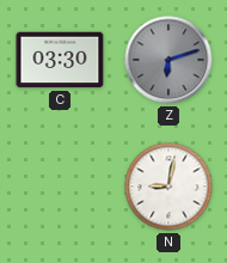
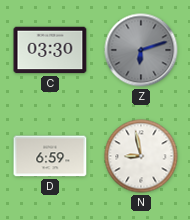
D: none -> 6:59
N: 9:02 -> 8:58
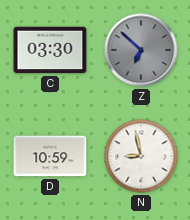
Z: 6:12 -> 6:52
D: 6:59 -> 10:59
